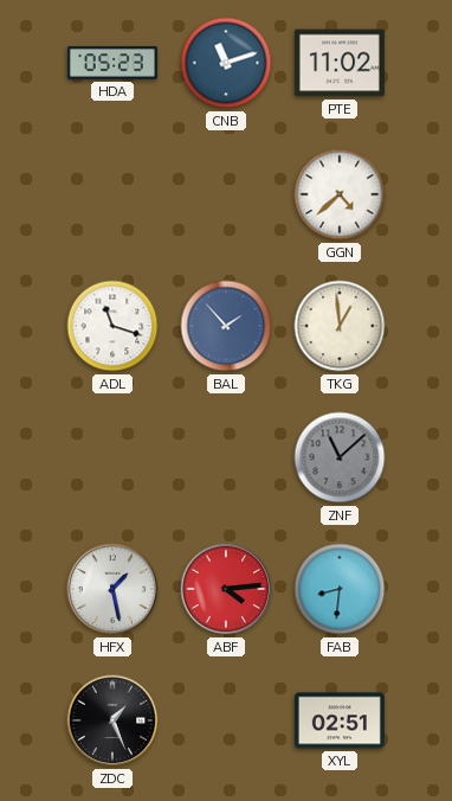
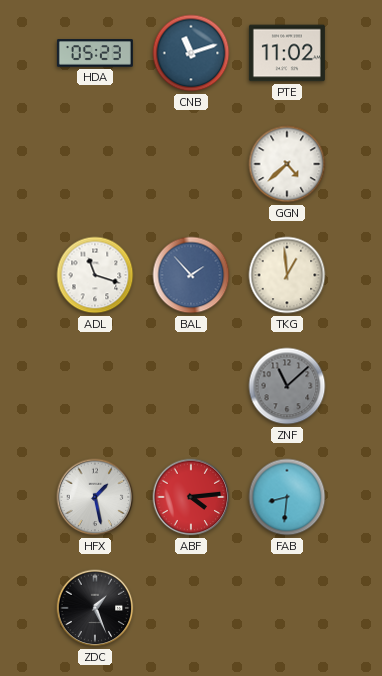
XYL: 02:51 -> none
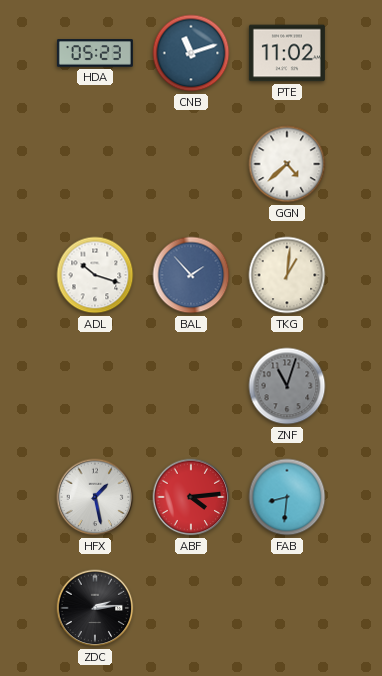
ADL: 11:18 -> 10:18
TKG: 12:59 -> 1:01
ZNF: 11:08 -> 11:03
ZDC: 1:26 -> 2:14
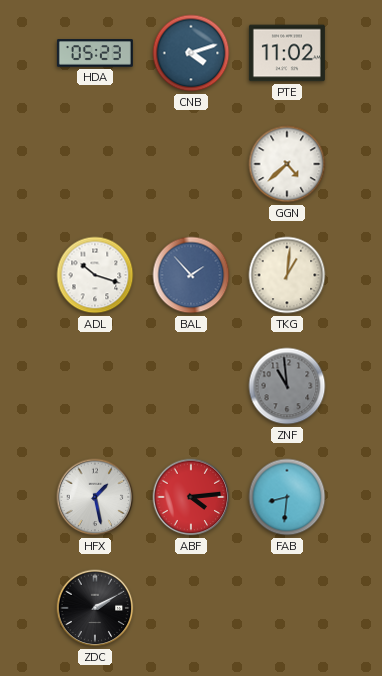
CNB: 11:12 -> 4:12
ZNF: 11:03 -> 10:59
ZDC: 2:14 -> 2:10
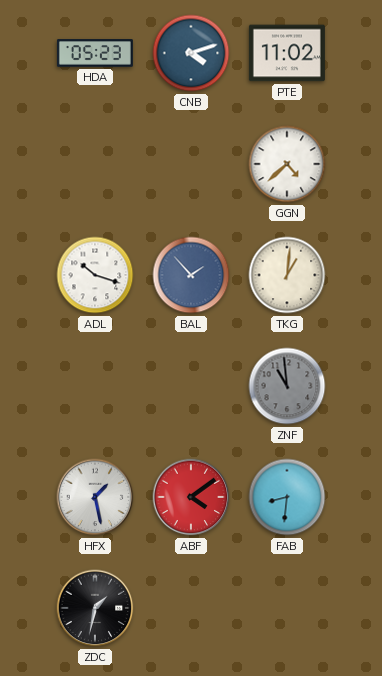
ABF: 4:14 -> 4:09
ZDC: 2:10 -> 1:32
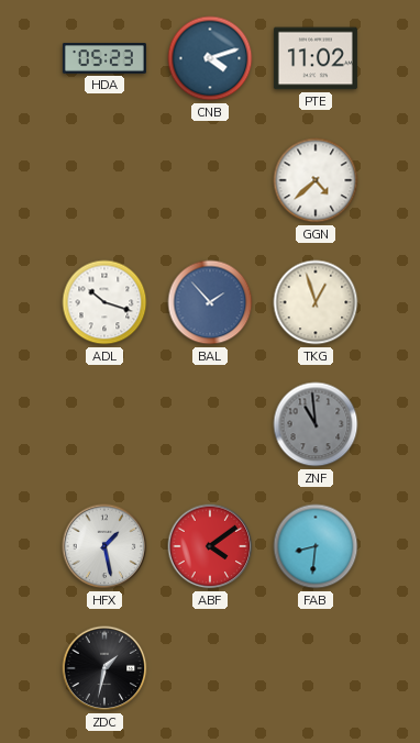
TKG: 1:01 -> 12:57
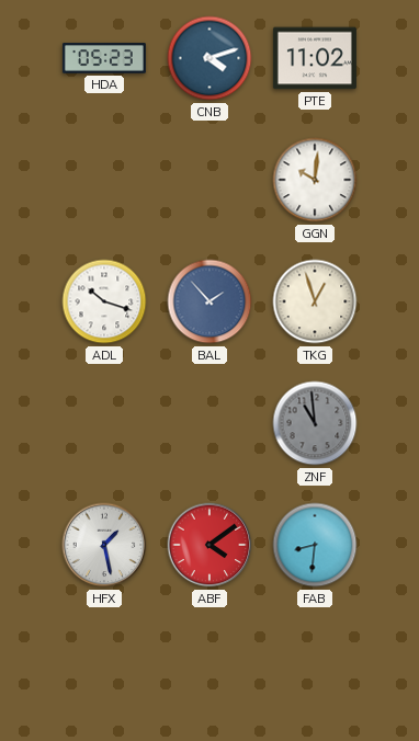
GGN: 4:38 -> 10:01
ZDC: 1:32 -> none
